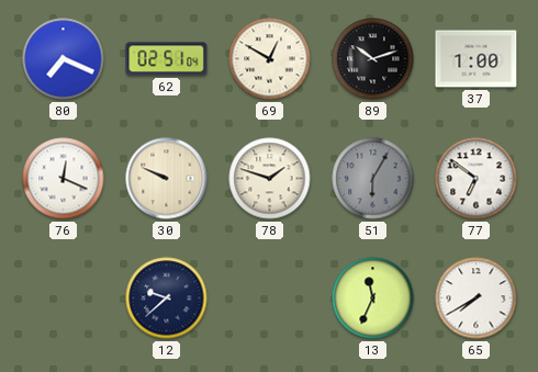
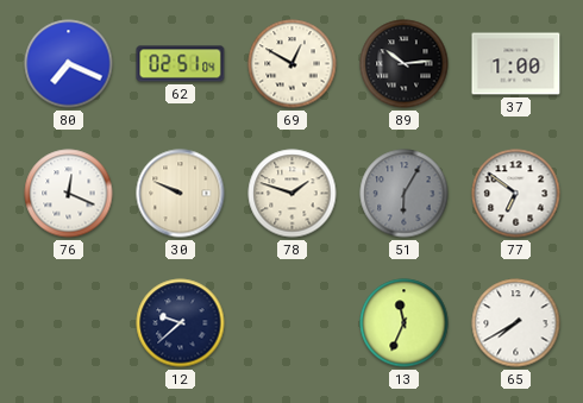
89: 10:12 -> 10:14
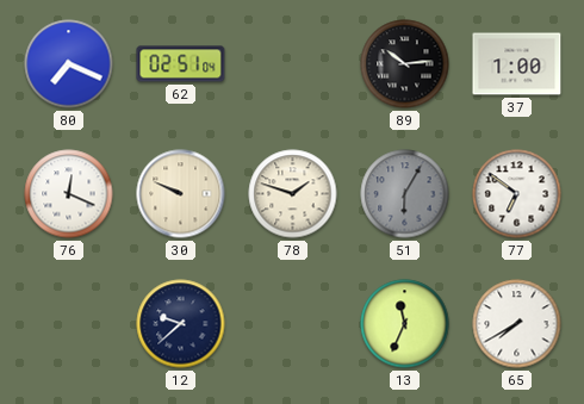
69: 12:50 -> none
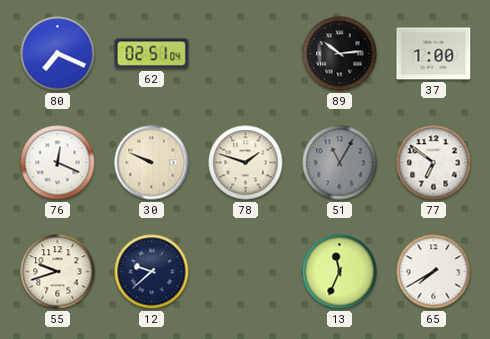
51: 6:05 -> 11:05
55: none -> 9:42
